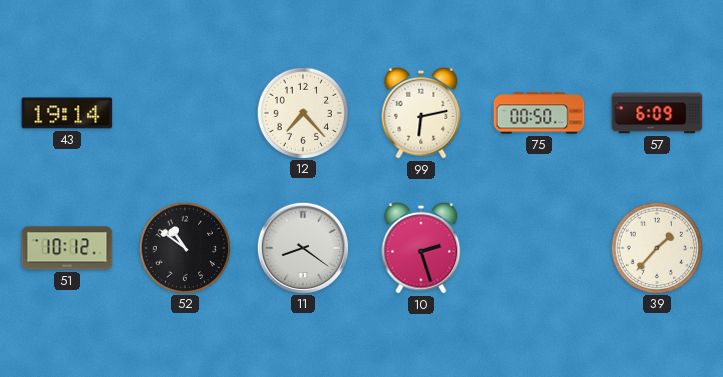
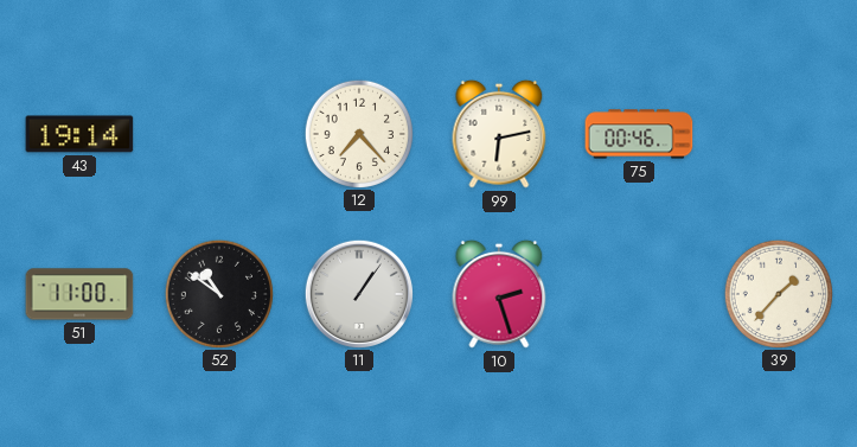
75: 00:50 -> 00:46
57: 6:09 -> none
51: 10:12 -> 11:00
11: 8:21 -> 1:06
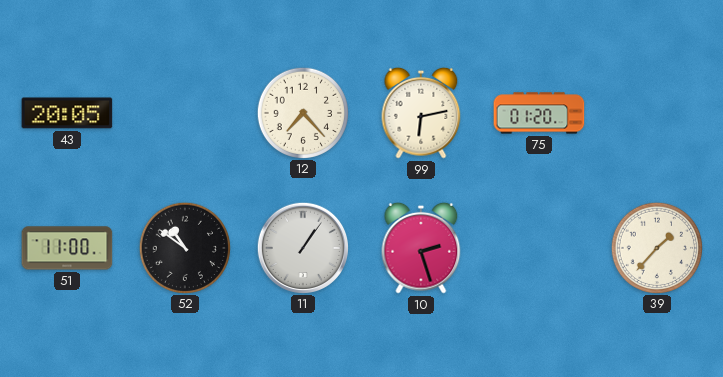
43: 19:14 -> 20:05
75: 00:46 -> 01:20
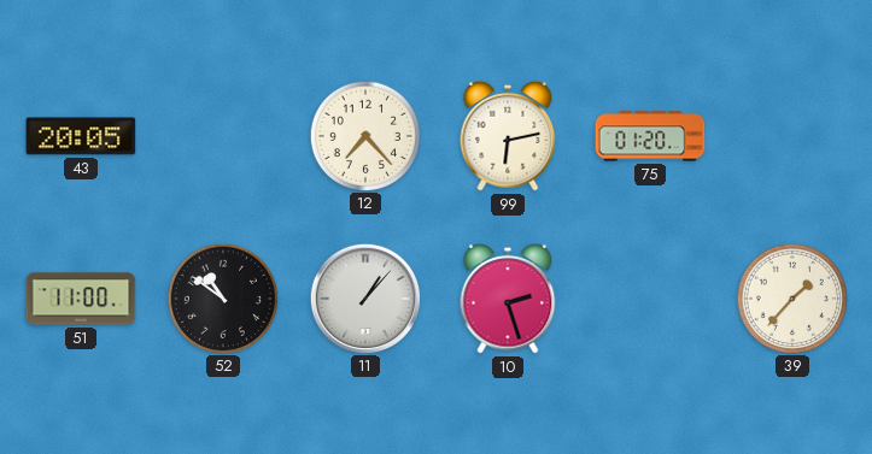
11: 1:06 -> 1:07
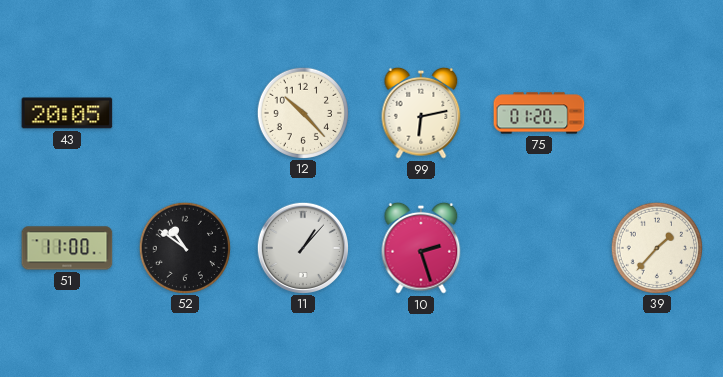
12: 7:23 -> 10:23
